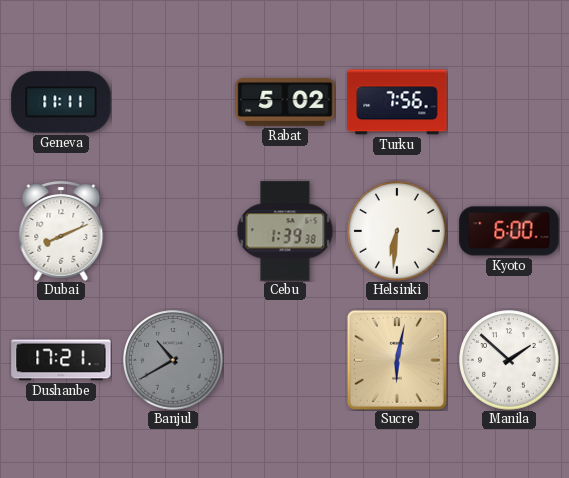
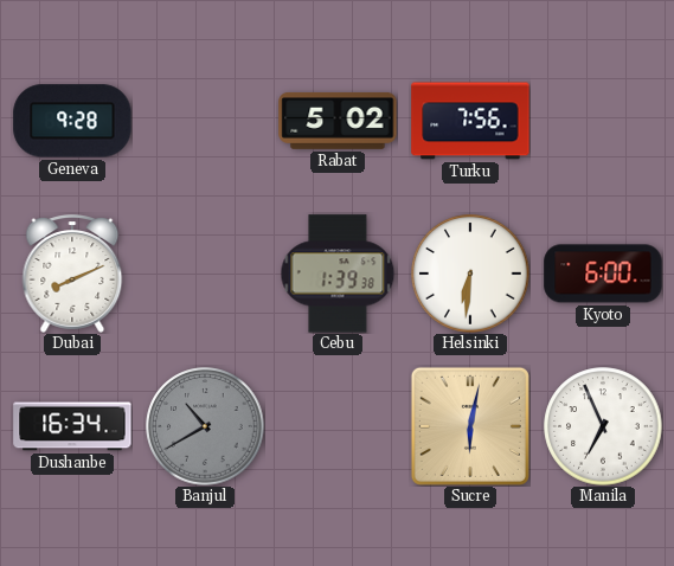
Geneva: 11:11 -> 9:28
Dushanbe: 17:21 -> 16:34
Manila: 1:52 -> 6:56
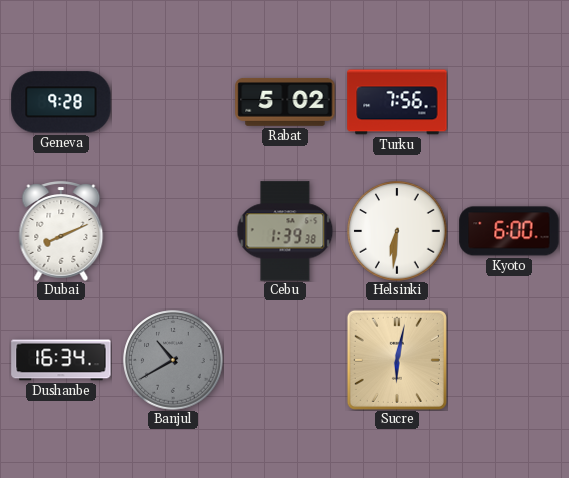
Manila: 6:56 -> none
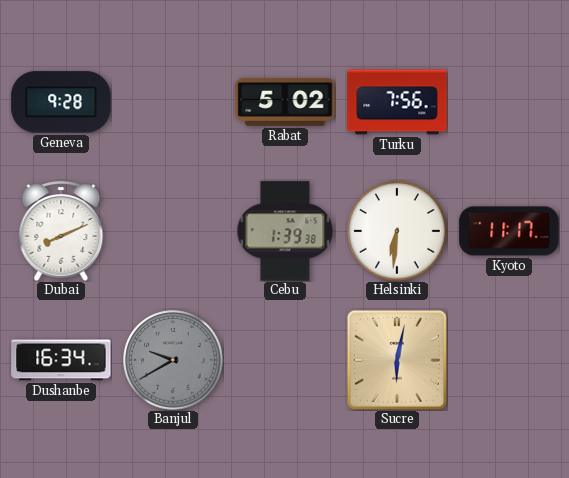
Kyoto: 6:00 -> 11:17
Banjul: 10:40 -> 9:40
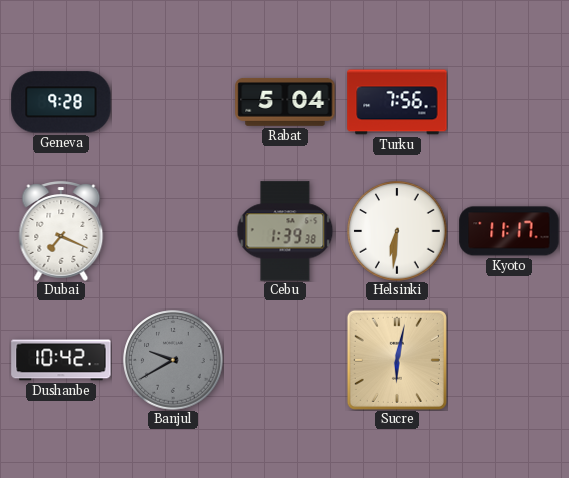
Rabat: 5:02 -> 5:04
Dubai: 8:11 -> 7:19
Dushanbe: 16:34 -> 10:42
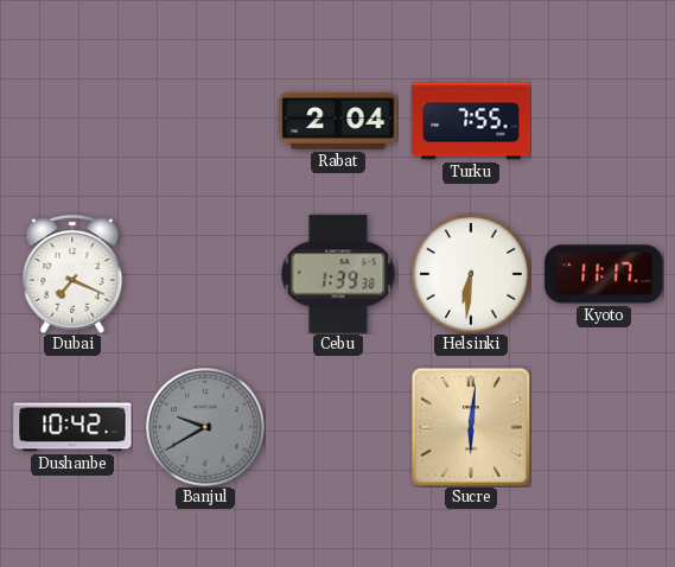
Geneva: 9:28 -> none
Rabat: 5:04 -> 2:04
Turku: 7:56 -> 7:55
Sucre: 6:02 -> 6:01
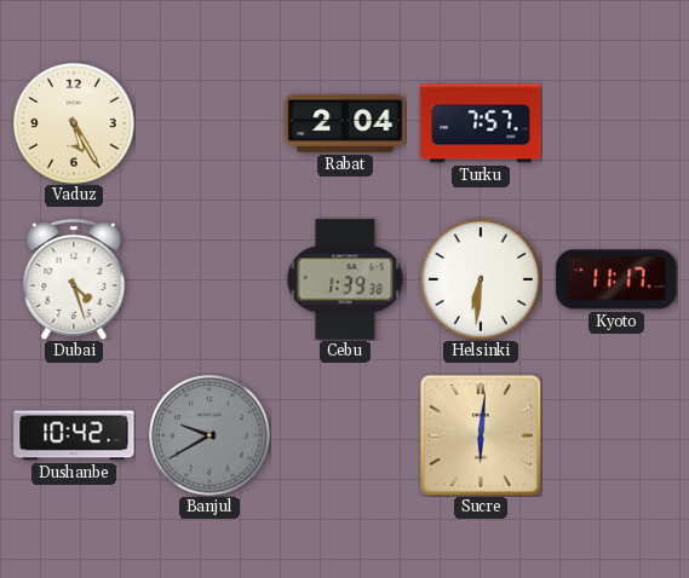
Vaduz: none -> 5:25
Turku: 7:55 -> 7:57
Dubai: 7:19 -> 4:27
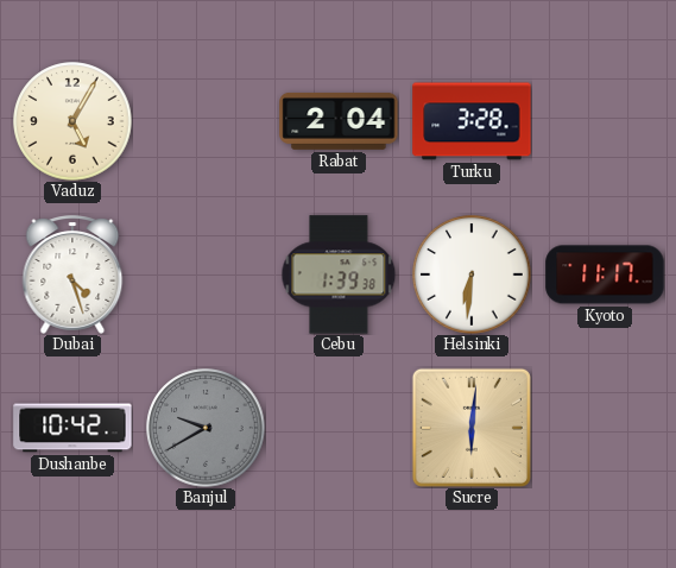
Vaduz: 5:25 -> 5:05
Turku: 7:57 -> 3:28
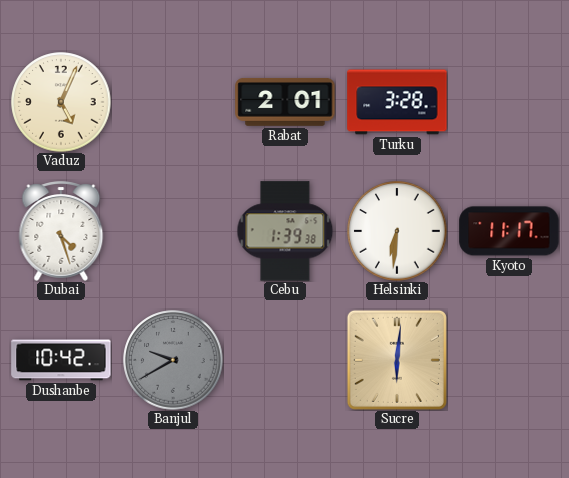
Vaduz: 5:05 -> 5:04
Rabat: 2:04 -> 2:01
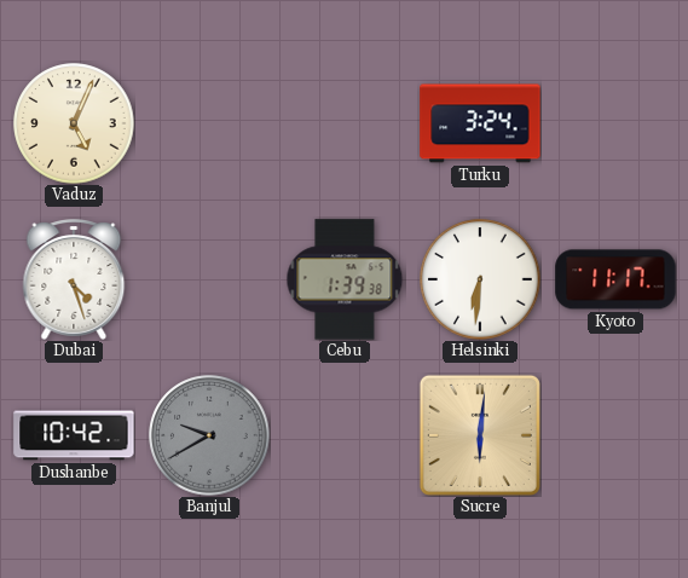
Rabat: 2:01 -> none
Turku: 3:28 -> 3:24
